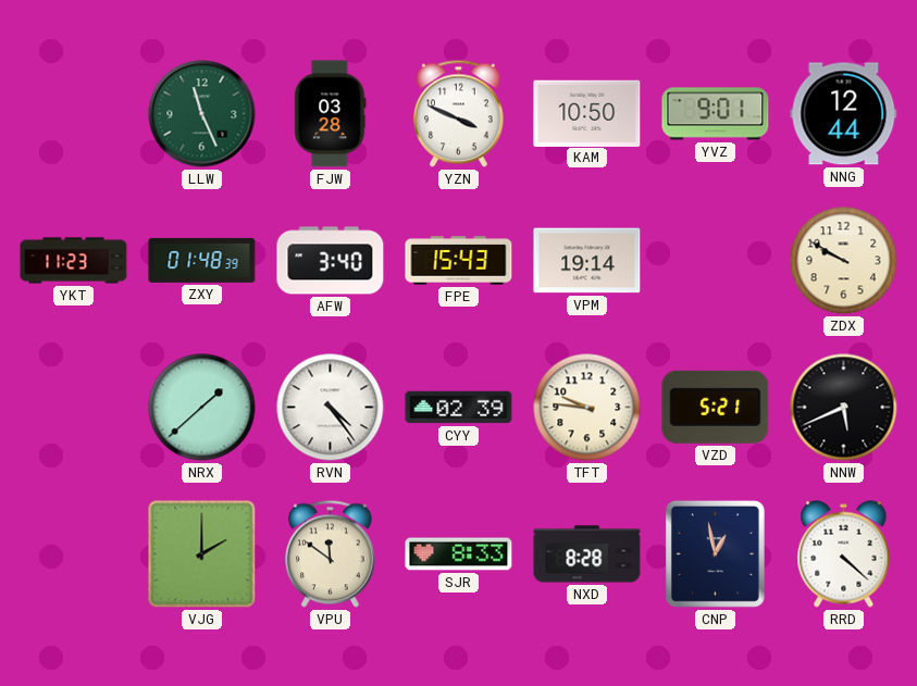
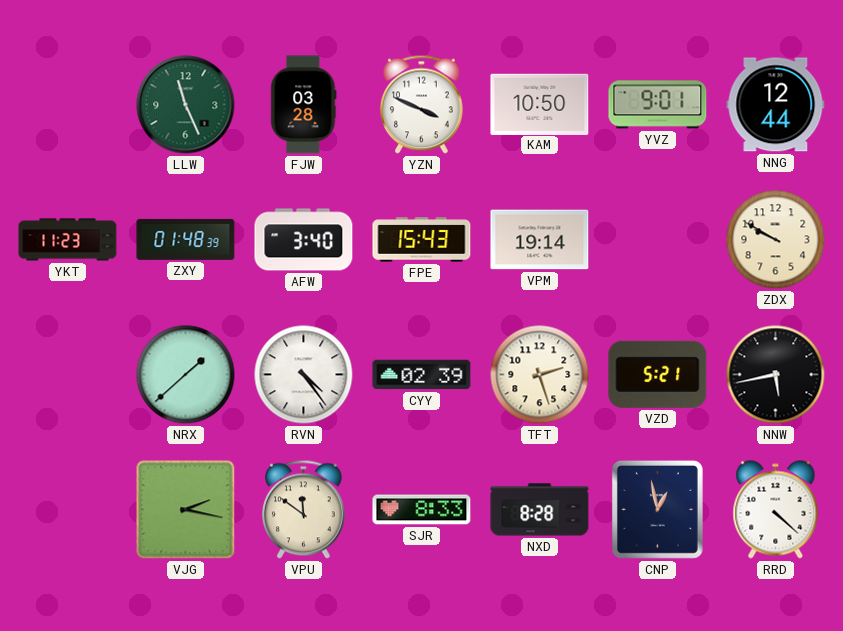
TFT: 9:46 -> 2:27
NNW: 5:41 -> 5:43
VJG: 2:00 -> 2:17
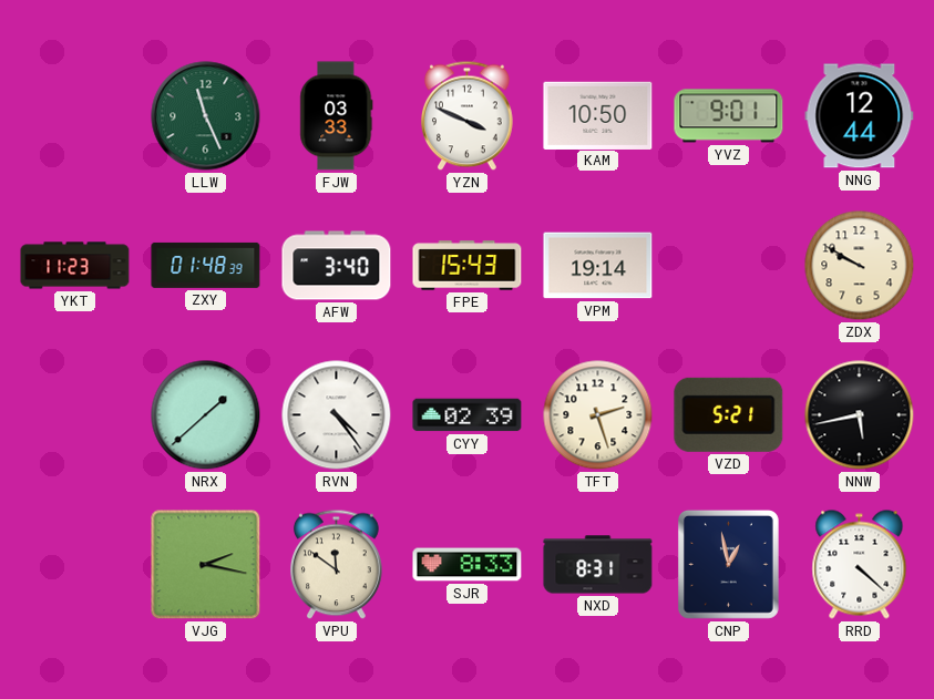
FJW: 03:28 -> 03:33
NXD: 8:28 -> 8:31
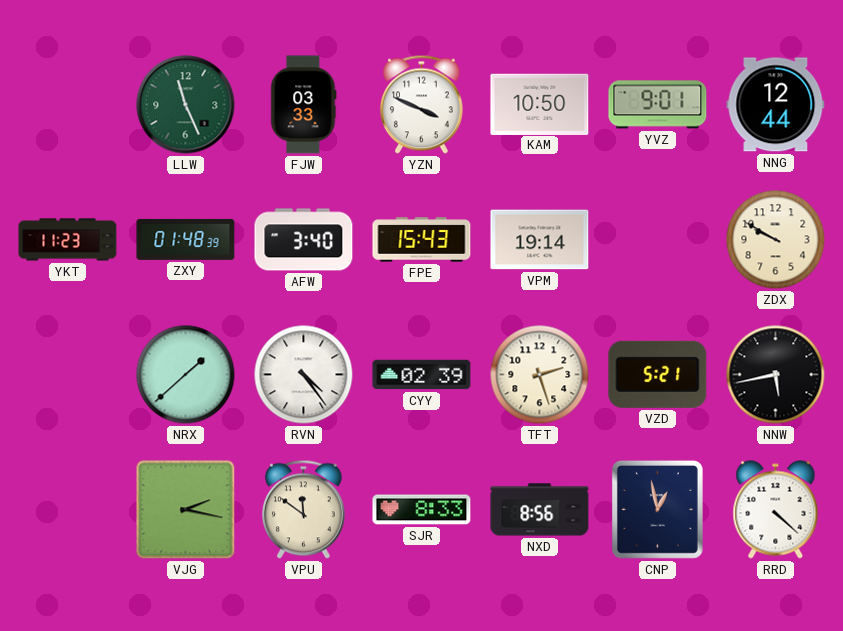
NXD: 8:31 -> 8:56
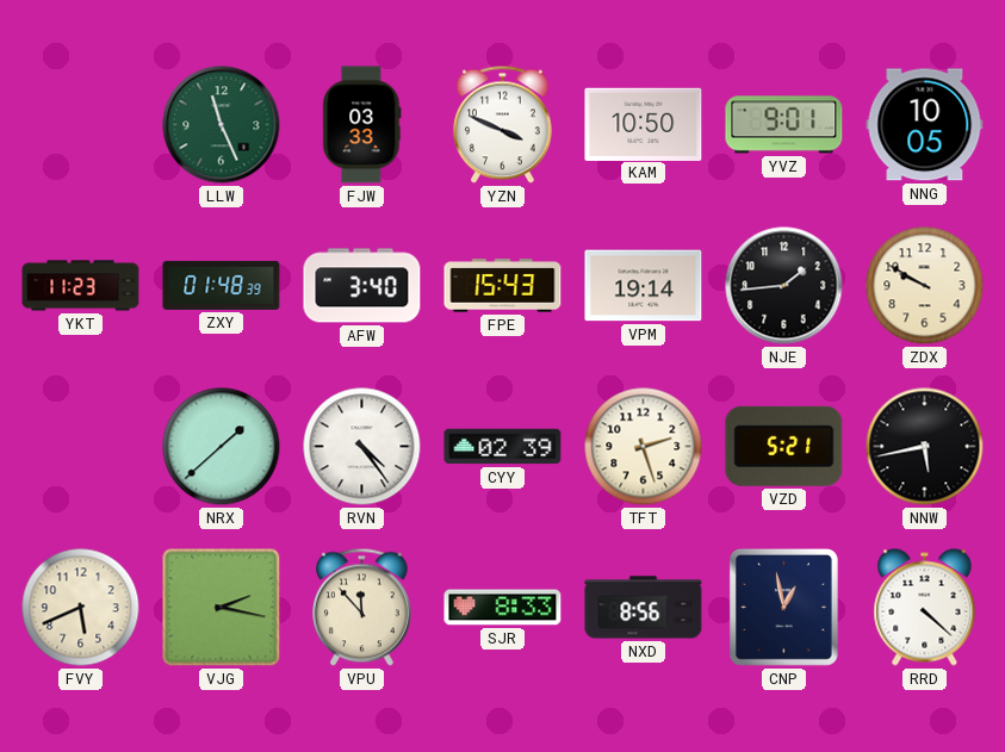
NNG: 12:44 -> 10:05
NJE: none -> 1:44
FVY: none -> 5:41
VPU: 11:51 -> 11:53
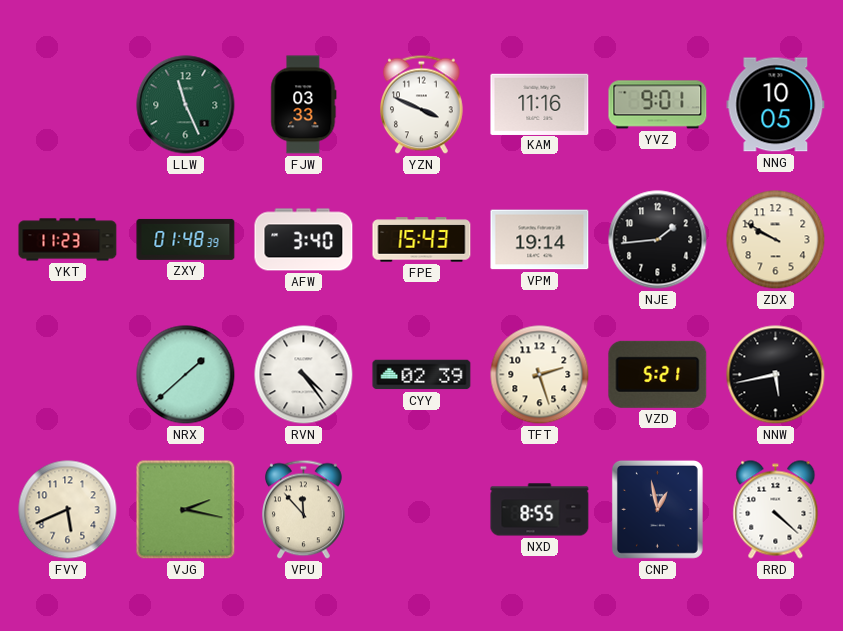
KAM: 10:50 -> 11:16
SJR: 8:33 -> none
NXD: 8:56 -> 8:55
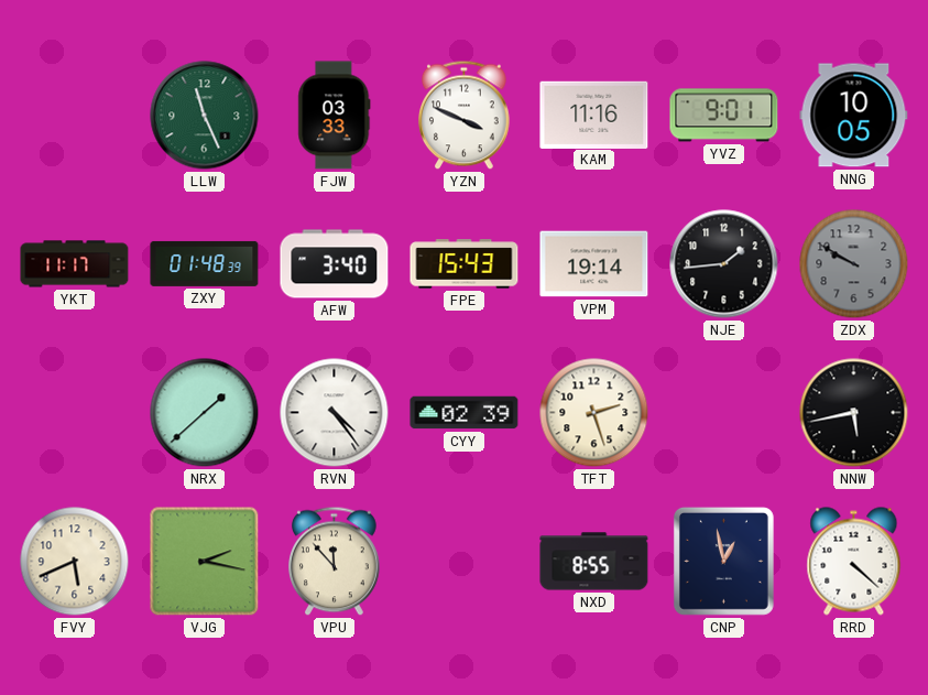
YKT: 11:23 -> 11:17
ZDX dial: cream -> grey
VZD: 5:21 -> none
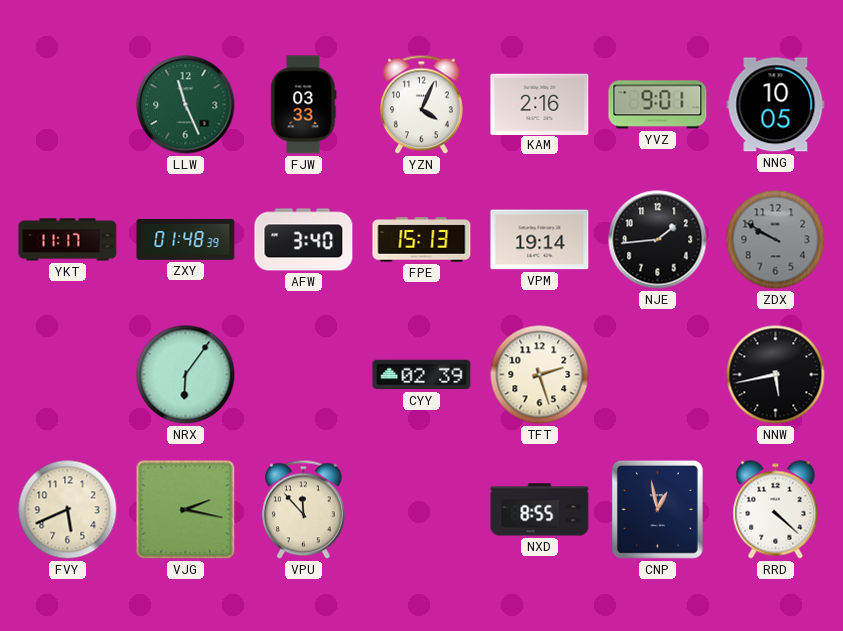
YZN: 3:49 -> 4:04
KAM: 11:16 -> 2:16
FPE: 15:43 -> 15:13
NRX: 1:38 -> 6:06
RVN: 4:24 -> none
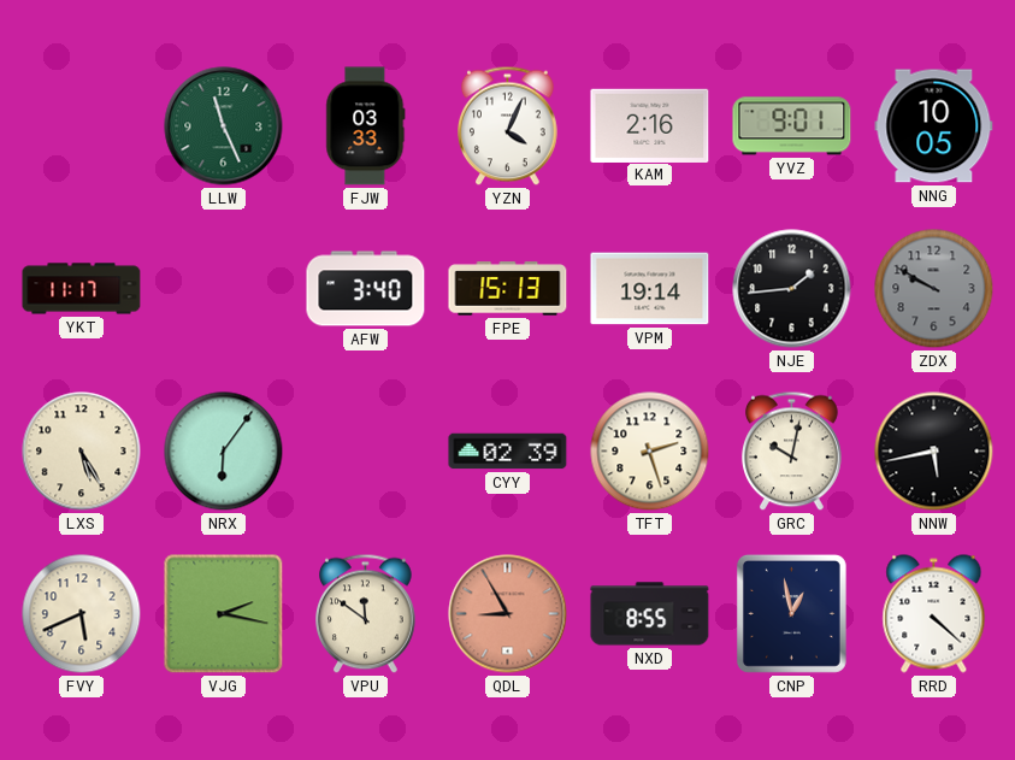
ZXY: 01:48 -> none
LXS: none -> 5:25
GRC: none -> 10:02
VPU: 11:53 -> 11:51
QDL: none -> 8:55
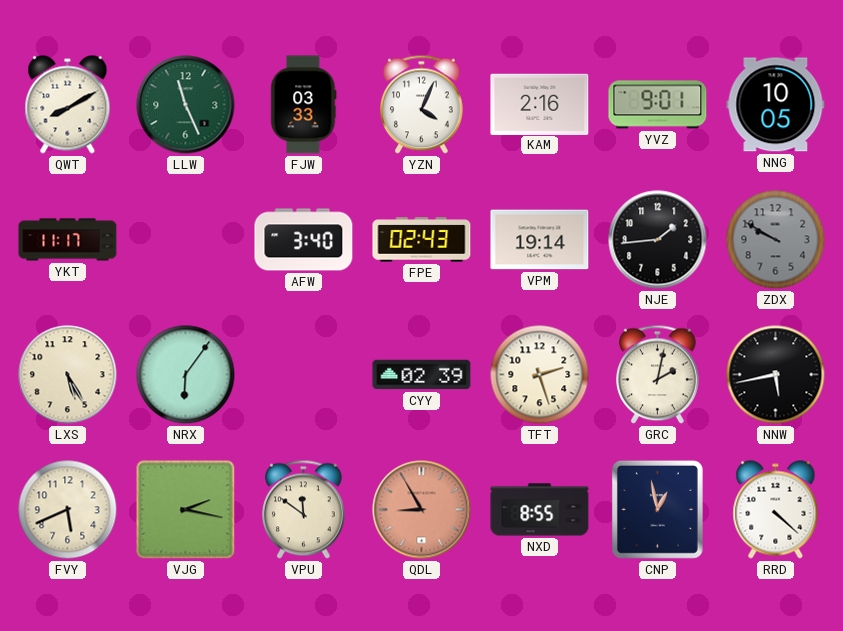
QWT: none -> 8:10
FPE: 15:13 -> 02:43
GRC: 10:02 -> 2:02
